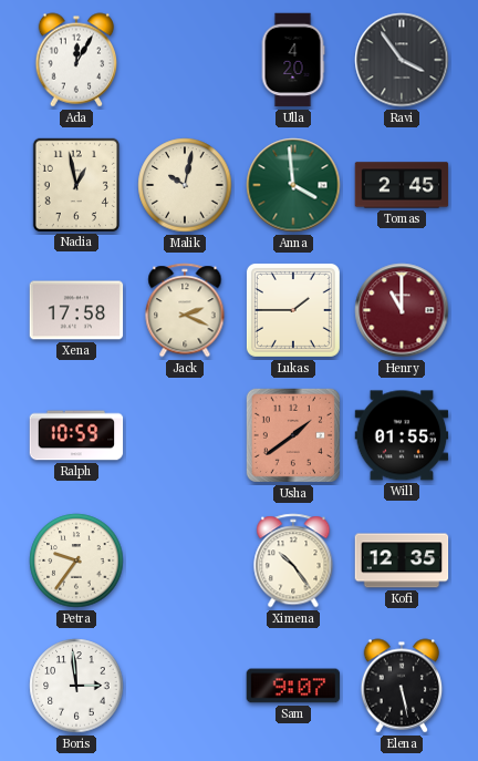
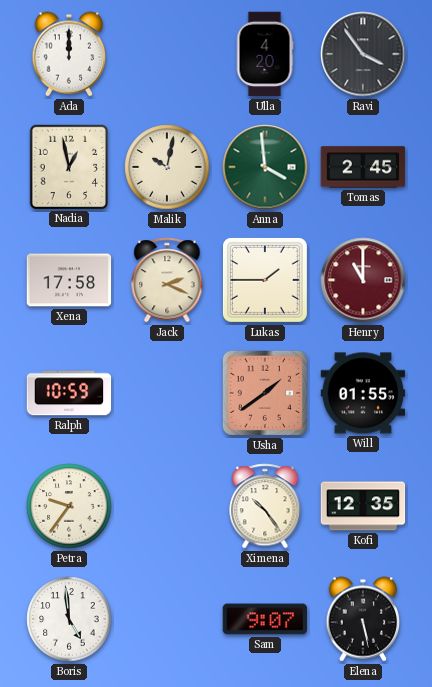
Ada: 12:05 -> 12:00
Boris: 2:59 -> 4:59
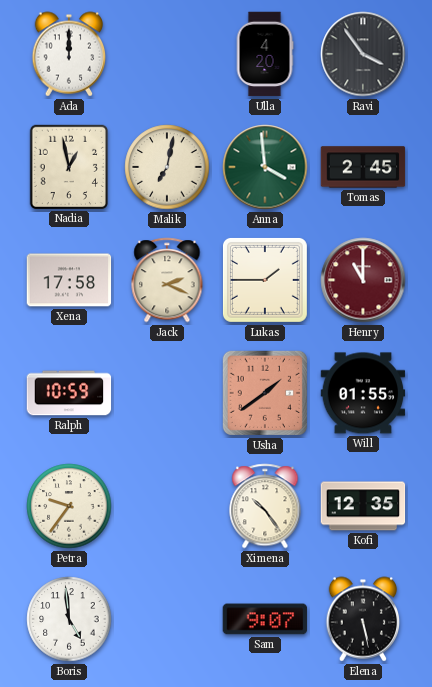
Malik: 10:02 -> 7:02
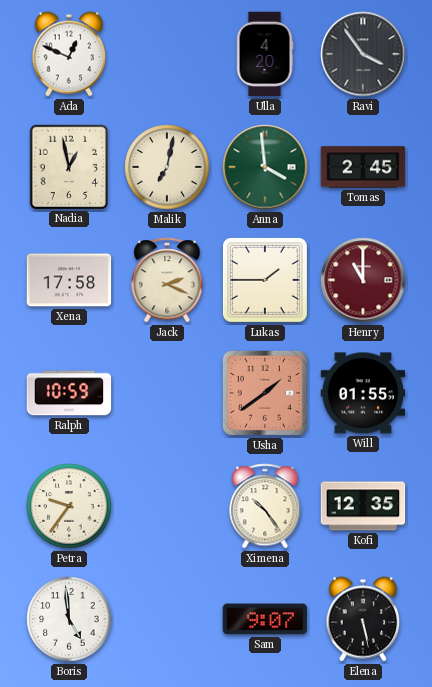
Ada: 12:00 -> 12:49
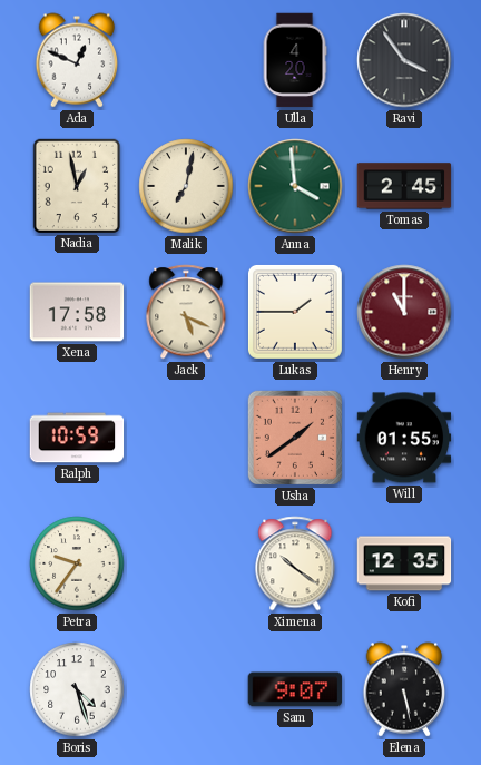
Jack: 2:19 -> 5:19
Ximena: 10:24 -> 10:21
Boris: 4:59 -> 4:27
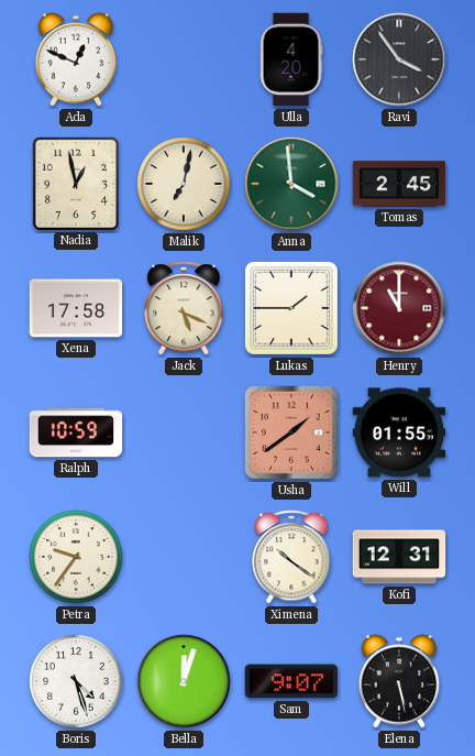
Kofi: 12:35 -> 12:31
Bella: none -> 12:03
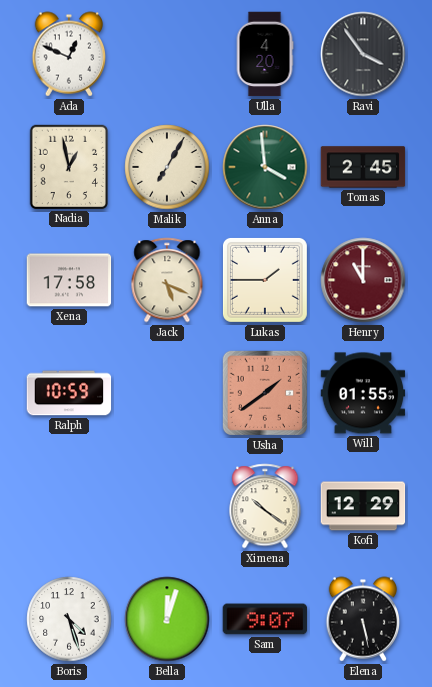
Malik: 7:02 -> 7:05
Petra: 9:36 -> none
Kofi: 12:31 -> 12:29
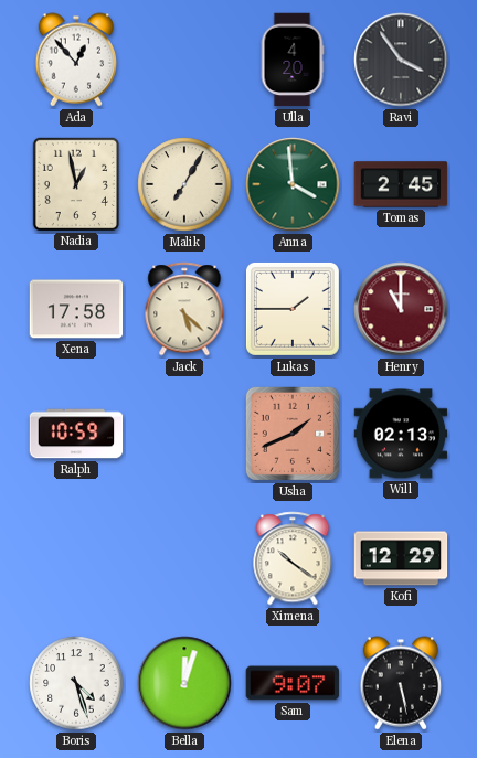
Ada: 12:49 -> 12:53
Jack: 5:19 -> 5:22
Usha: 1:39 -> 1:41
Will: 01:55 -> 02:13
